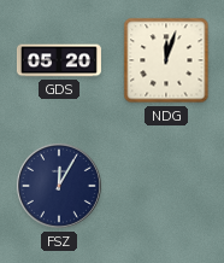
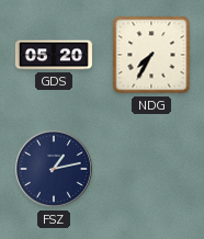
NDG: 12:03 -> 7:35
FSZ: 12:05 -> 1:13
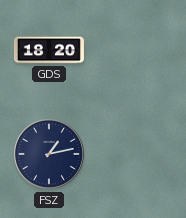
GDS: 05:20 -> 18:20
NDG: 7:35 -> none
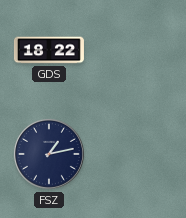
GDS: 18:20 -> 18:22
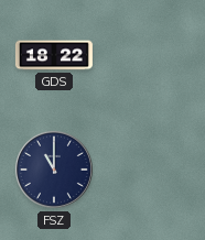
FSZ: 1:13 -> 11:00
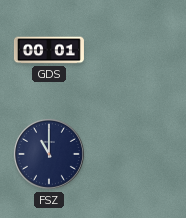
GDS: 18:22 -> 00:01
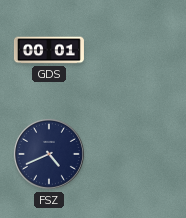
FSZ: 11:00 -> 4:41
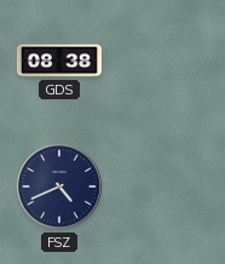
GDS: 00:01 -> 08:38
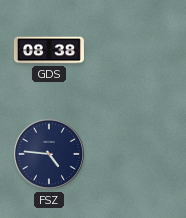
FSZ: 4:41 -> 4:46
